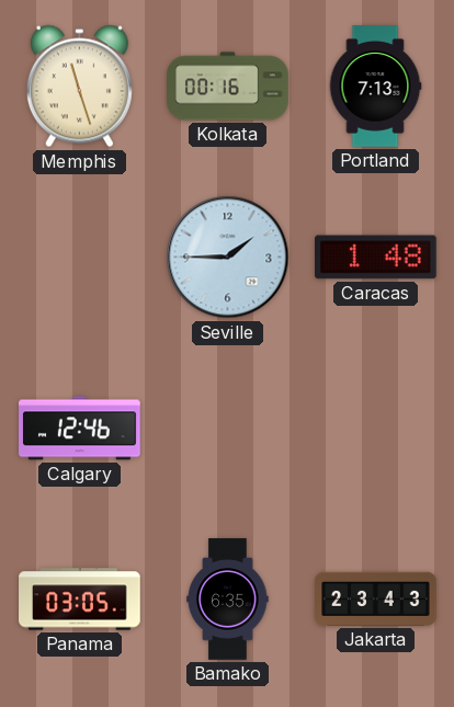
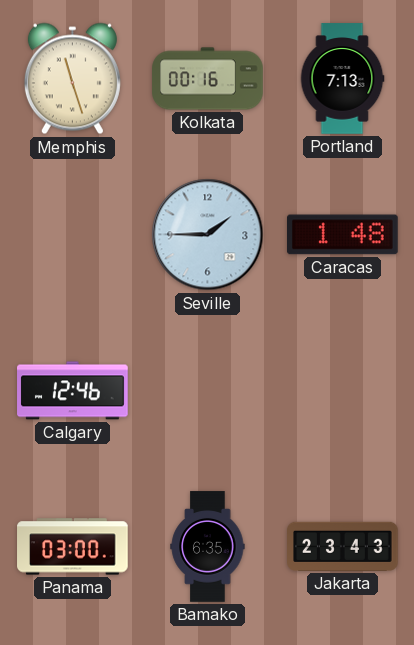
Panama: 03:05 -> 03:00
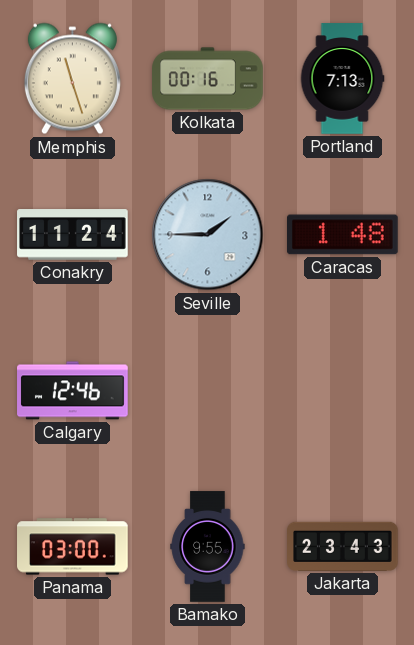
Conakry: none -> 11:24
Bamako: 6:35 -> 9:55
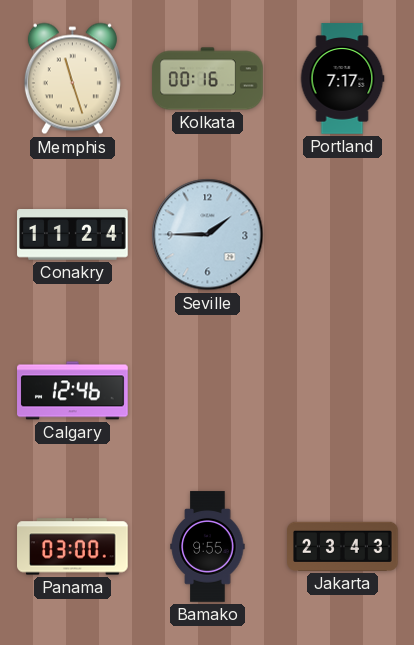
Portland: 7:13 -> 7:17
Caracas: 1:48 -> none
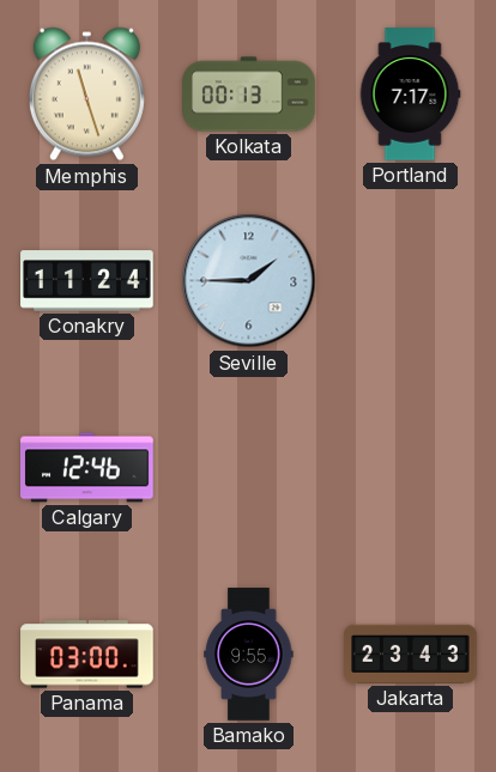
Kolkata: 00:16 -> 00:13
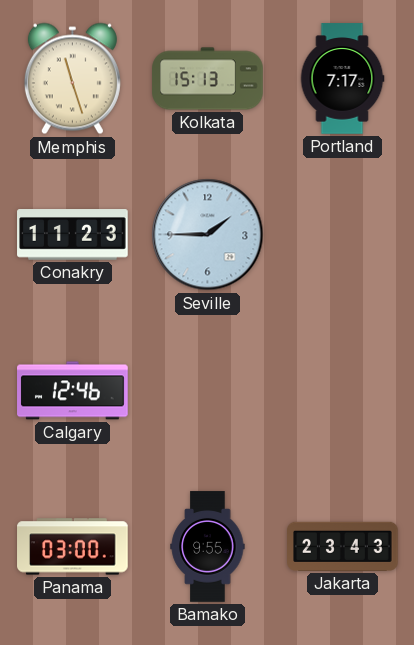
Kolkata: 00:13 -> 15:13
Conakry: 11:24 -> 11:23
